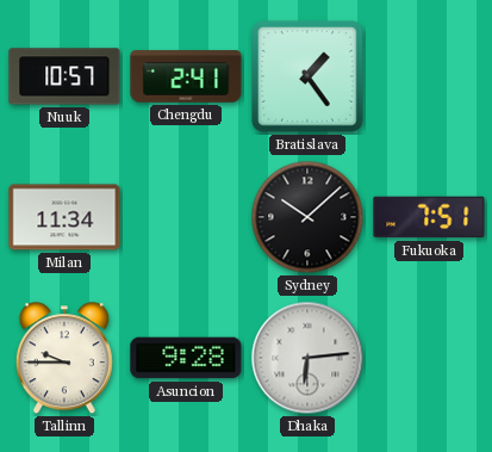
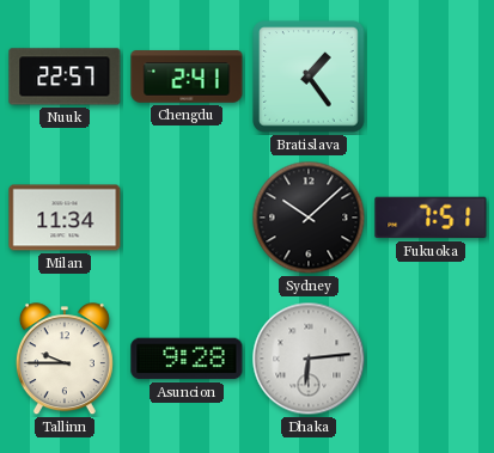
Nuuk: 10:57 -> 22:57
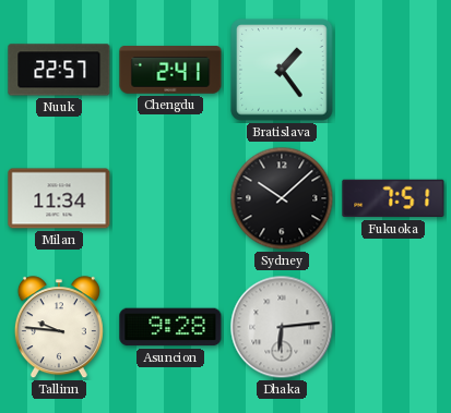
Tallinn: 9:45 -> 9:46
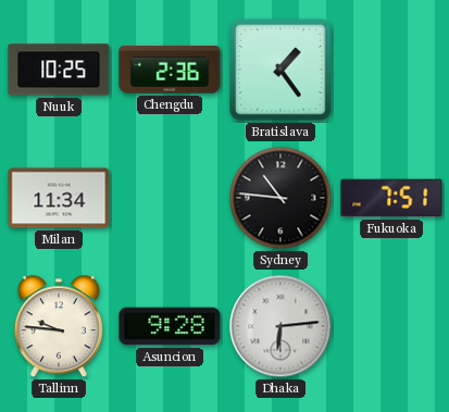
Nuuk: 22:57 -> 10:25
Chengdu: 2:41 -> 2:36
Sydney: 10:08 -> 10:46
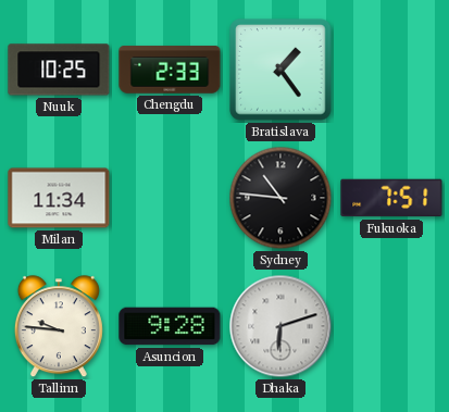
Chengdu: 2:36 -> 2:33
Dhaka: 6:14 -> 6:12
